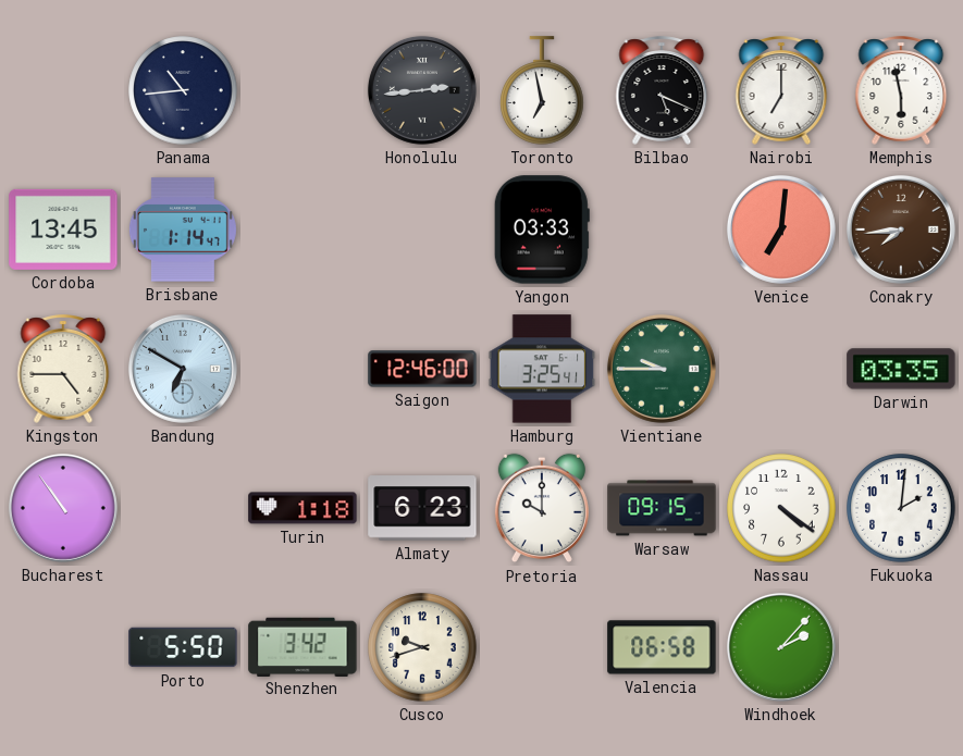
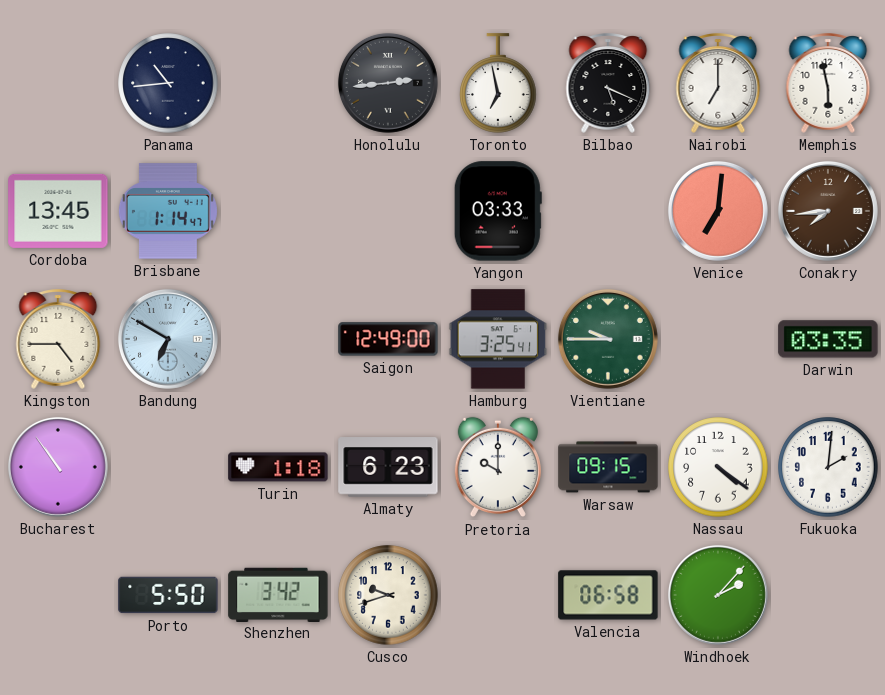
Saigon: 12:46 -> 12:49
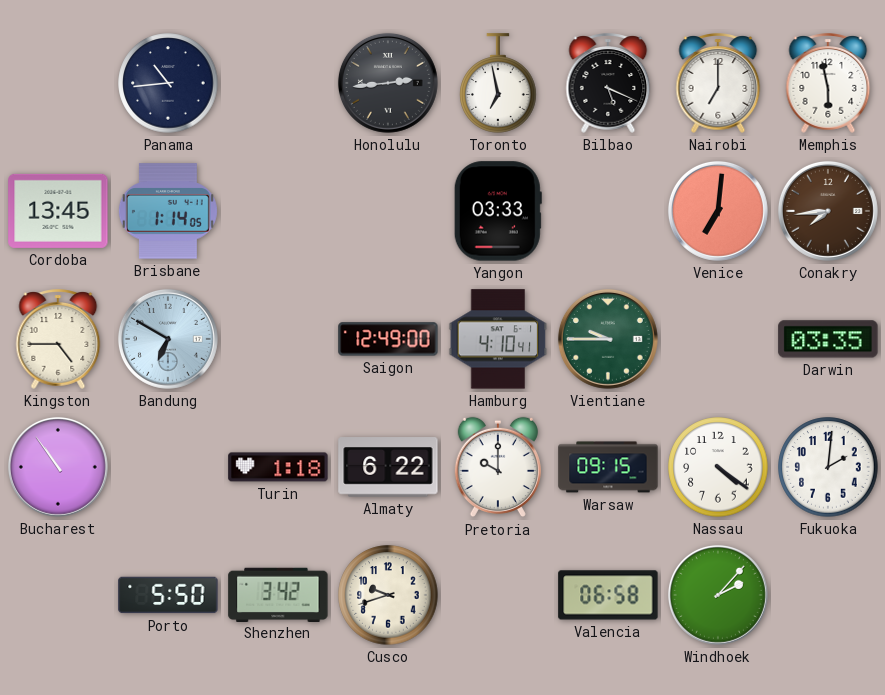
Brisbane: 1:14:47 -> 1:14:05
Hamburg: 3:25 -> 4:10
Almaty: 6:23 -> 6:22
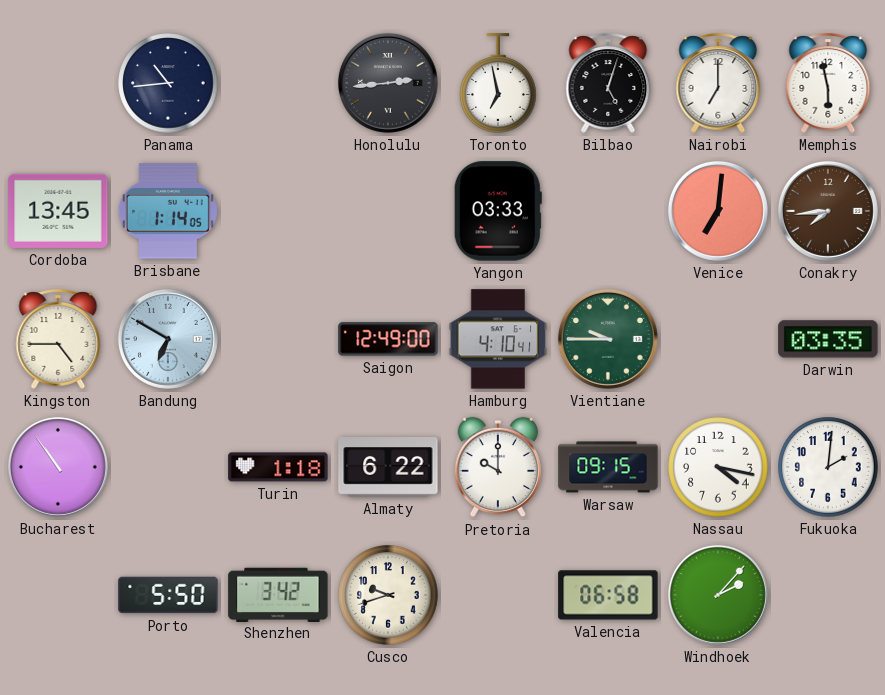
Bilbao: 5:19 -> 5:03
Nassau: 4:21 -> 4:17
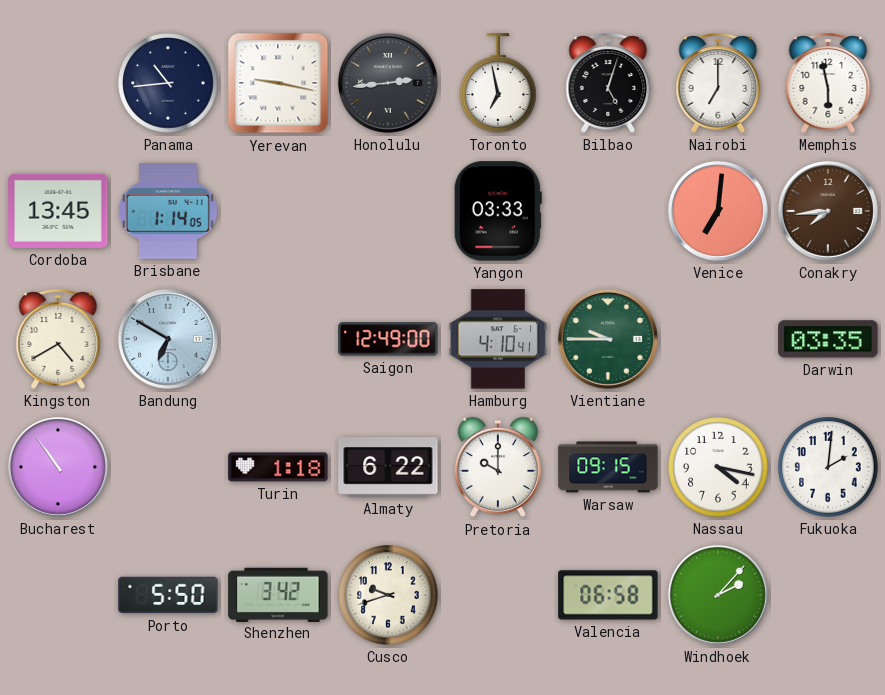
Yerevan: none -> 9:17
Kingston: 4:45 -> 4:40
